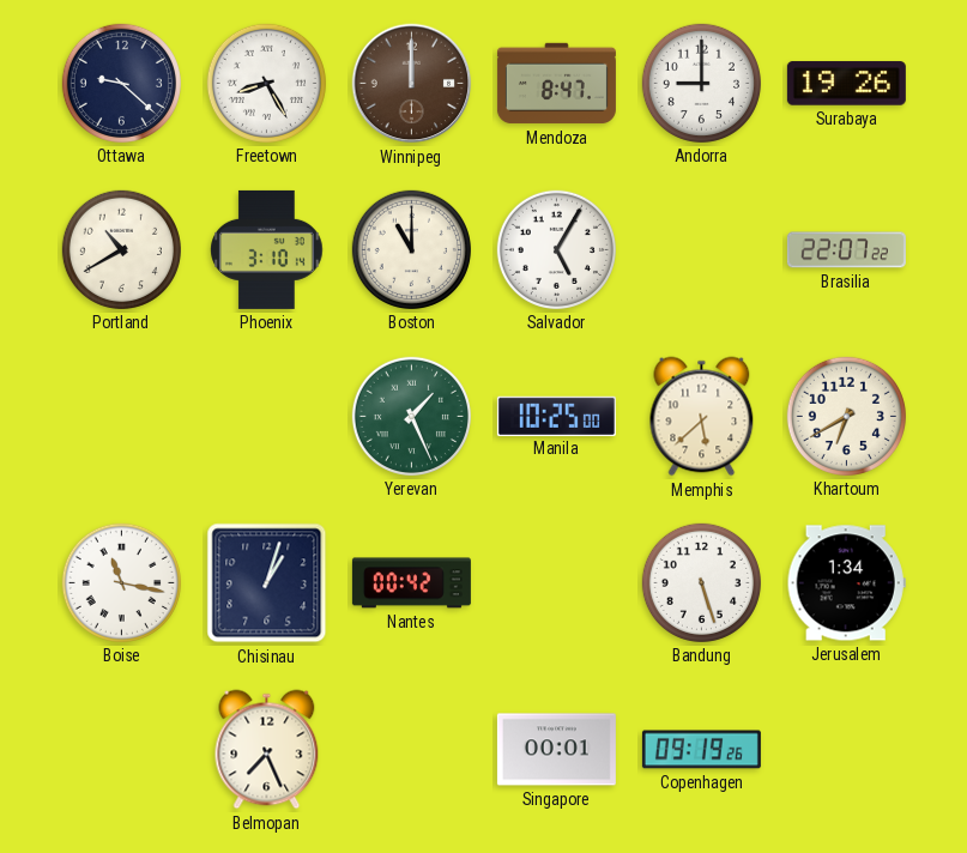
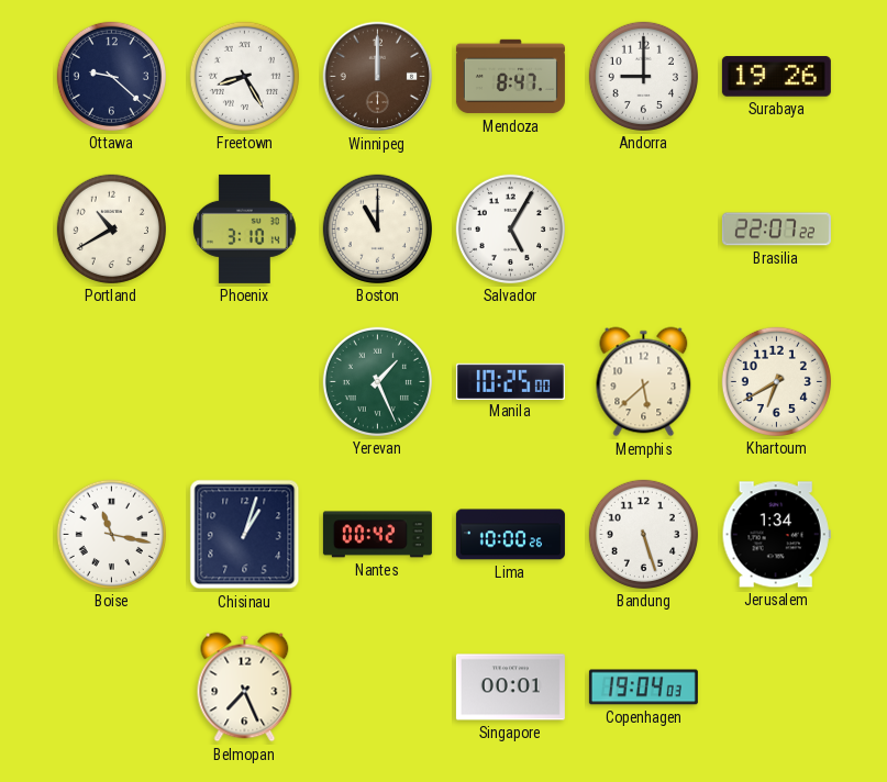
Lima: none -> 10:00
Copenhagen: 09:19 -> 19:04
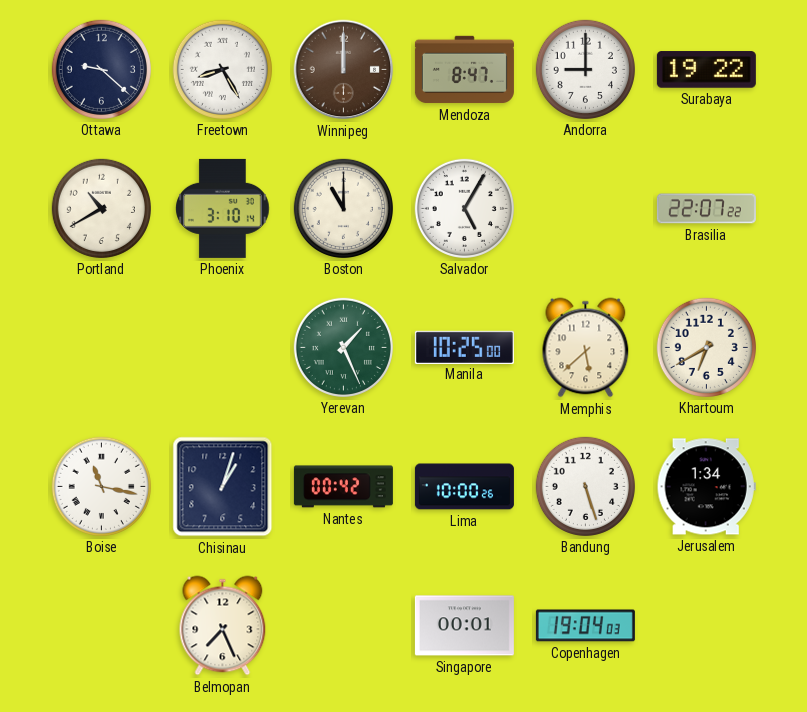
Surabaya: 19:26 -> 19:22
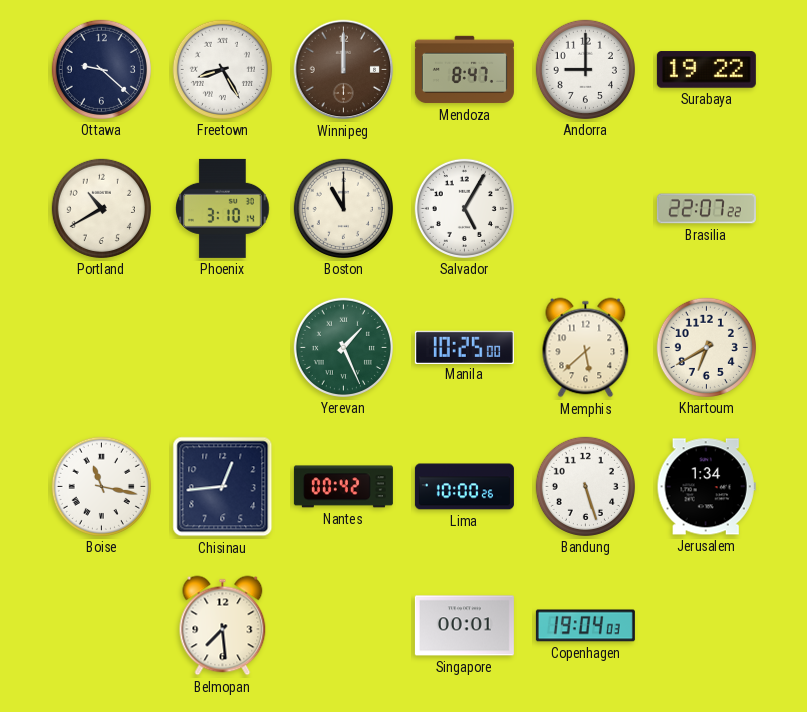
Chisinau: 1:03 -> 12:44
Belmopan: 7:26 -> 7:29
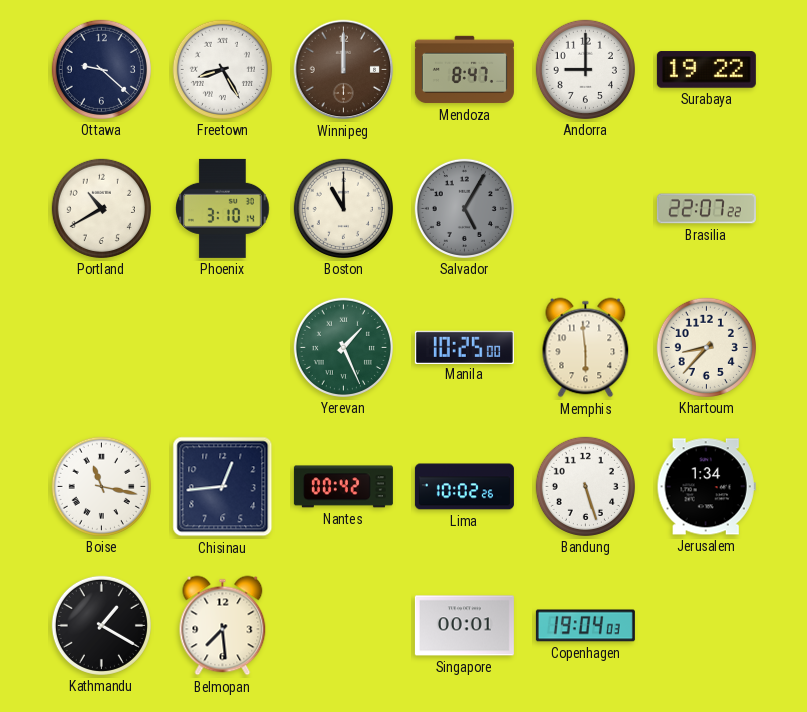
Salvador dial: white -> grey
Memphis: 5:38 -> 5:59
Khartoum: 6:40 -> 8:37
Lima: 10:00 -> 10:02
Kathmandu: none -> 1:20
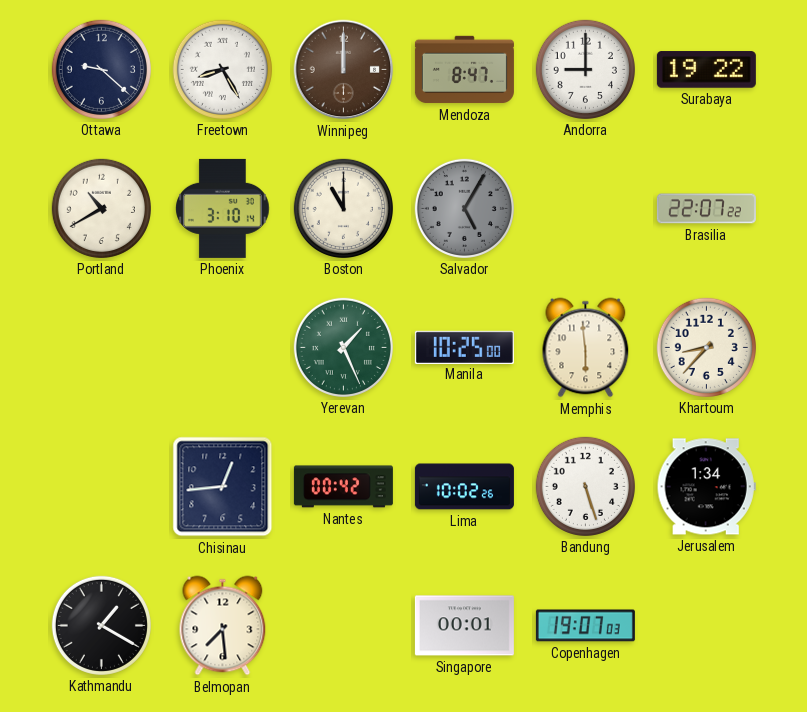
Boise: 11:17 -> none
Copenhagen: 19:04 -> 19:07
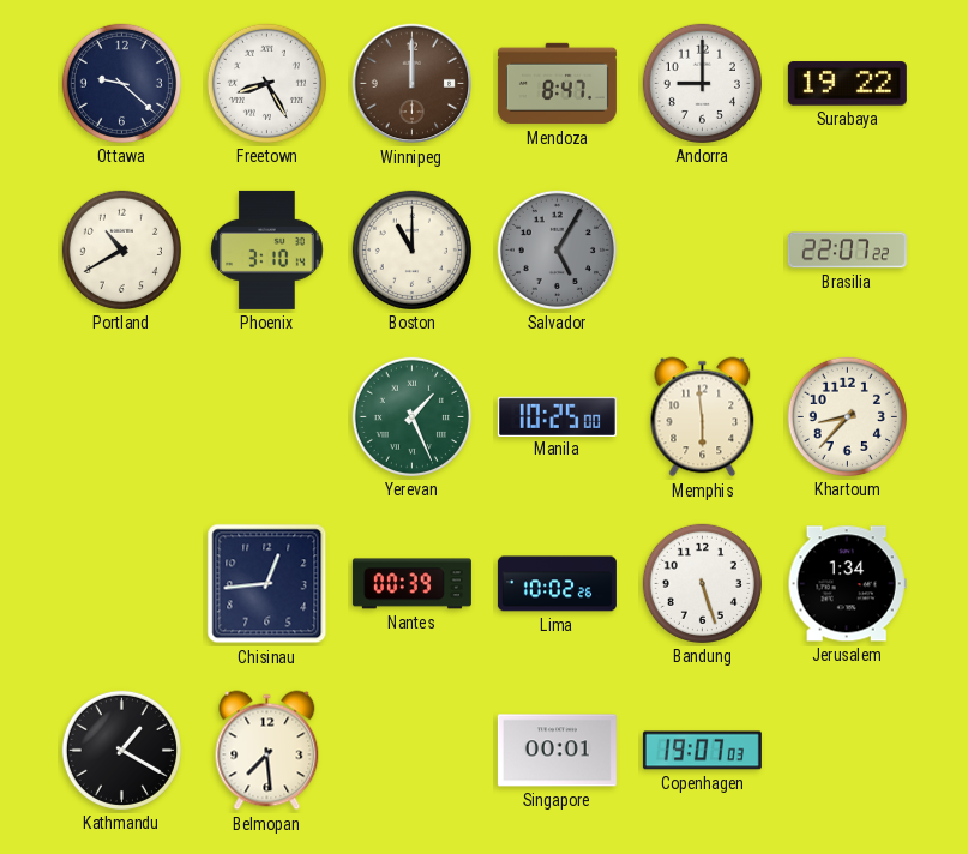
Nantes: 00:42 -> 00:39
